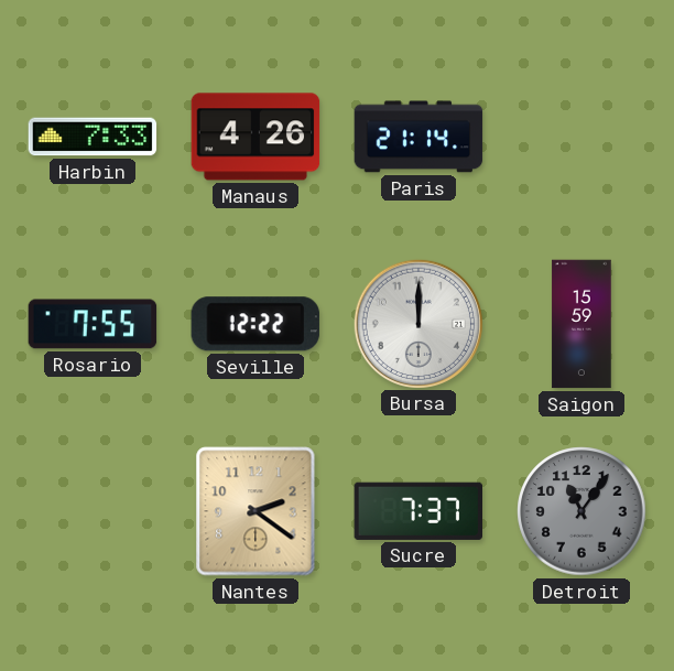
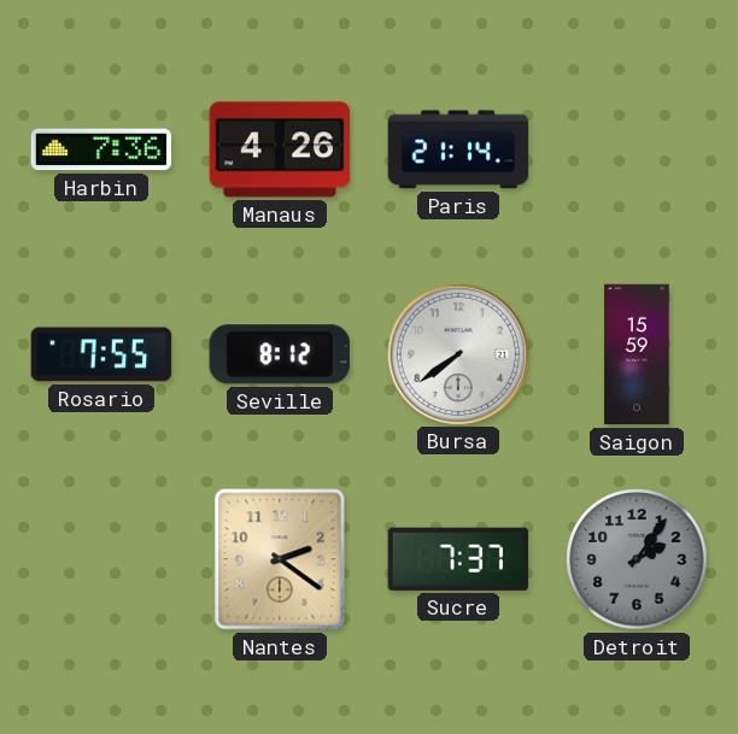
Harbin: 7:33 -> 7:36
Seville: 12:22 -> 8:12
Bursa: 12:00 -> 7:39
Detroit: 11:06 -> 2:06
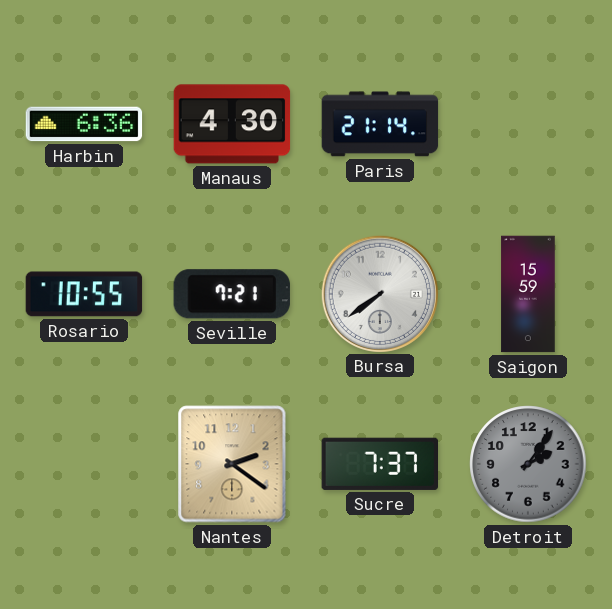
Harbin: 7:36 -> 6:36
Manaus: 4:26 -> 4:30
Rosario: 7:55 -> 10:55
Seville: 8:12 -> 7:21
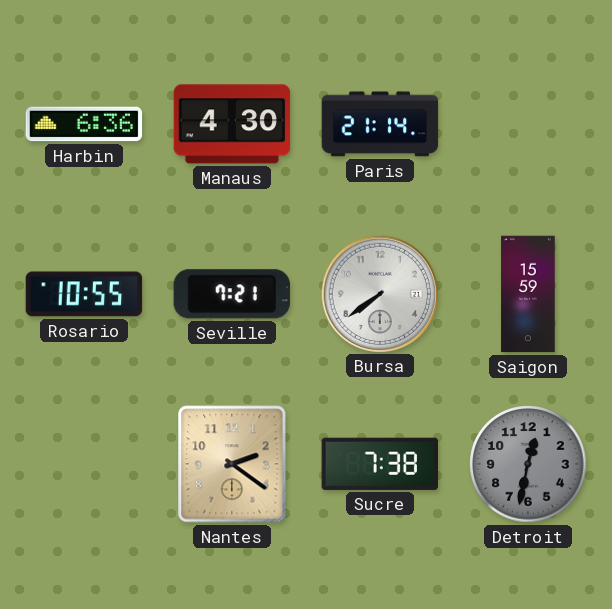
Sucre: 7:37 -> 7:38
Detroit: 2:06 -> 12:32
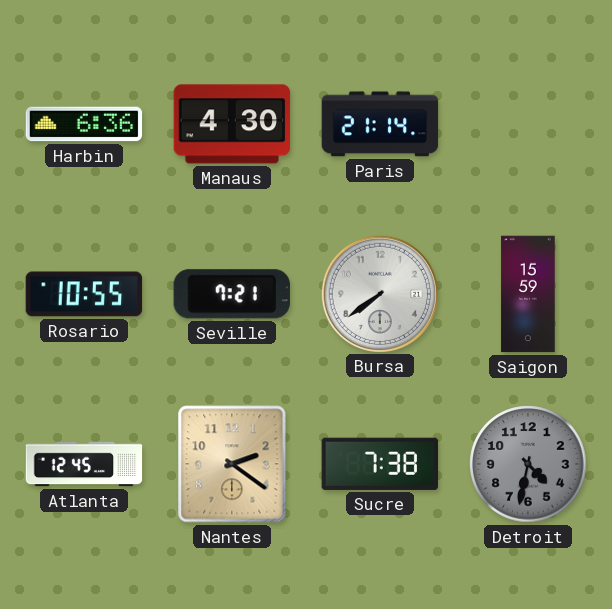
Atlanta: none -> 12:45
Detroit: 12:32 -> 4:32
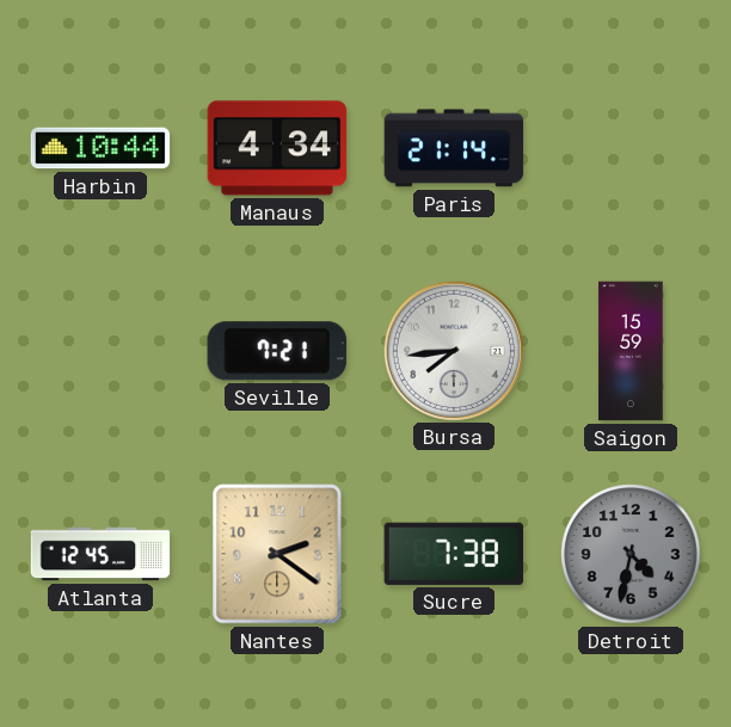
Harbin: 6:36 -> 10:44
Manaus: 4:30 -> 4:34
Rosario: 10:55 -> none
Bursa: 7:39 -> 7:44
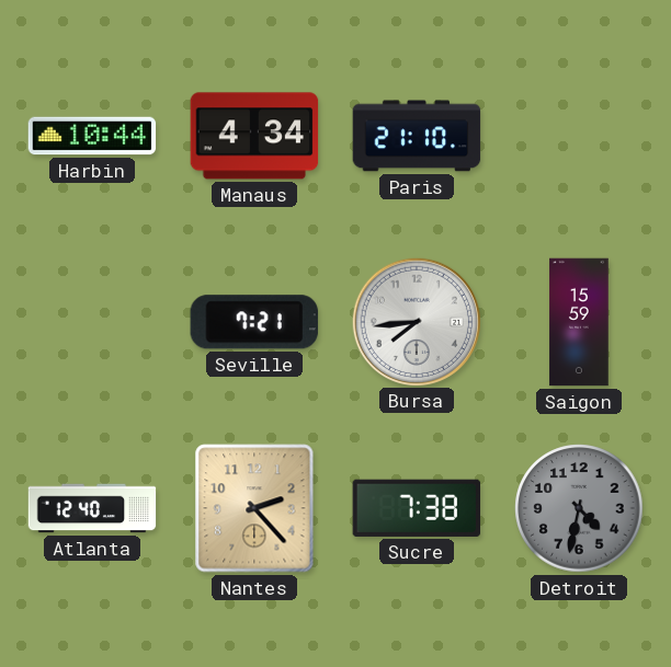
Paris: 21:14 -> 21:10
Atlanta: 12:45 -> 12:40
Nantes: 2:21 -> 2:23
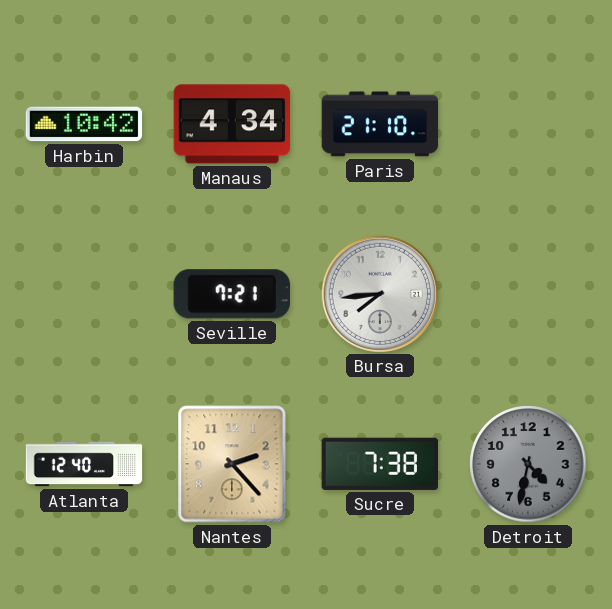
Harbin: 10:44 -> 10:42
Saigon: 15:59 -> none
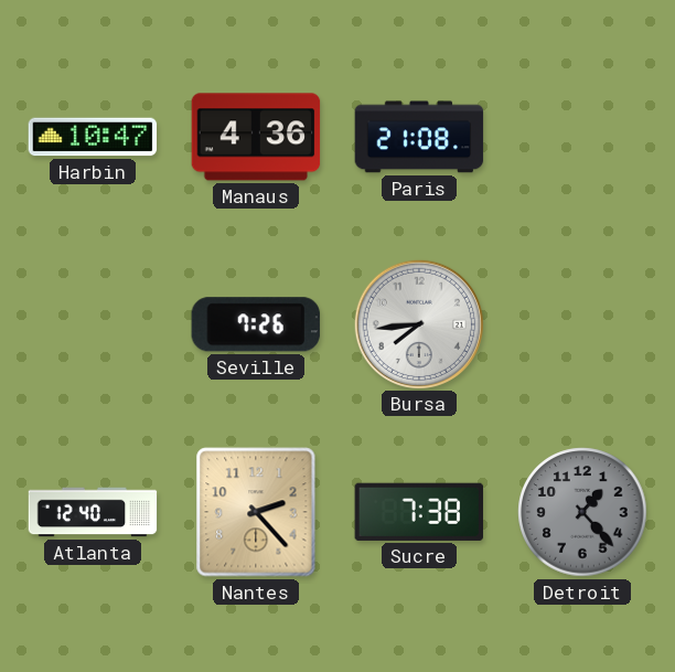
Harbin: 10:42 -> 10:47
Manaus: 4:34 -> 4:36
Paris: 21:10 -> 21:08
Seville: 7:21 -> 7:26
Detroit: 4:32 -> 1:23
